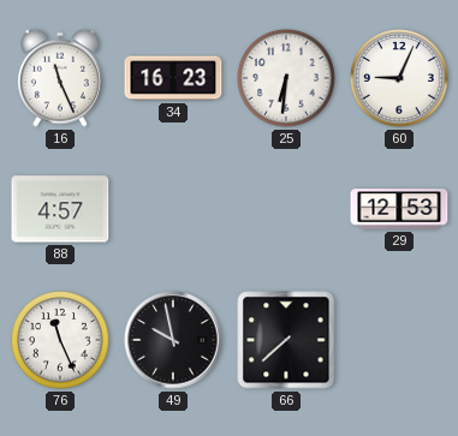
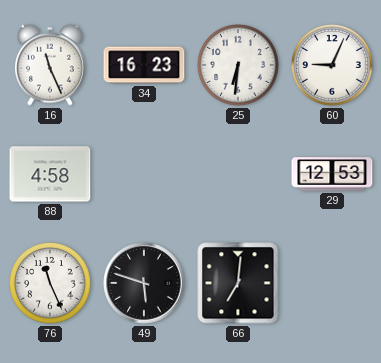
88: 4:57 -> 4:58
49: 9:58 -> 5:48
66: 7:38 -> 7:01
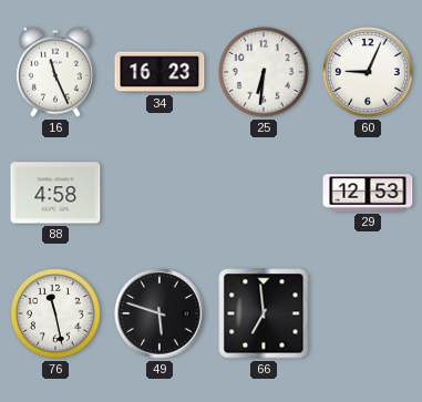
76: 11:26 -> 11:28
66: 7:01 -> 6:59
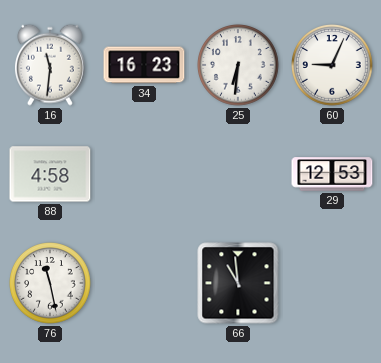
16: 11:26 -> 11:31
49: 5:48 -> none
66: 6:59 -> 10:59
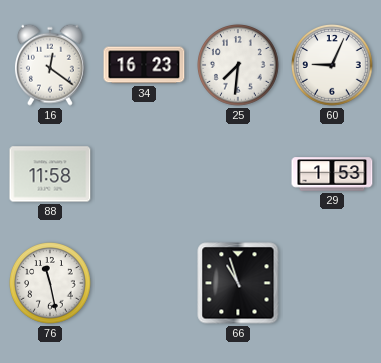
16: 11:31 -> 12:21
25: 6:31 -> 7:31
88: 4:58 -> 11:58
29: 12:53 -> 1:53
66: 10:59 -> 10:57
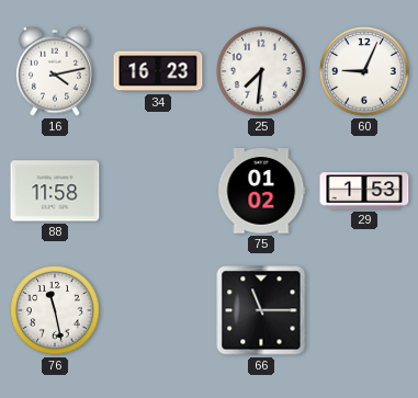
16: 12:21 -> 4:13
75: none -> 01:02
66: 10:57 -> 11:15
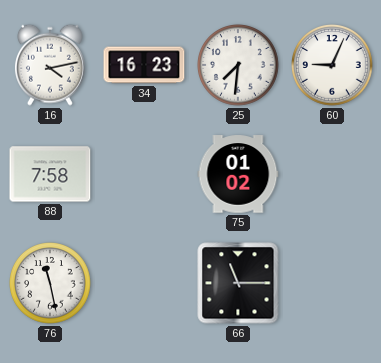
88: 11:58 -> 7:58
29: 1:53 -> none
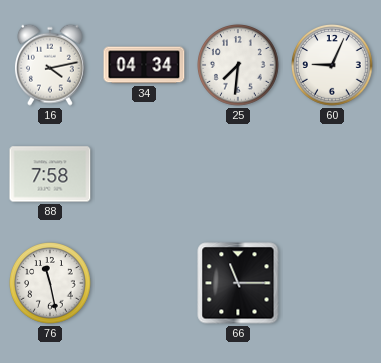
34: 16:23 -> 04:34
75: 01:02 -> none
